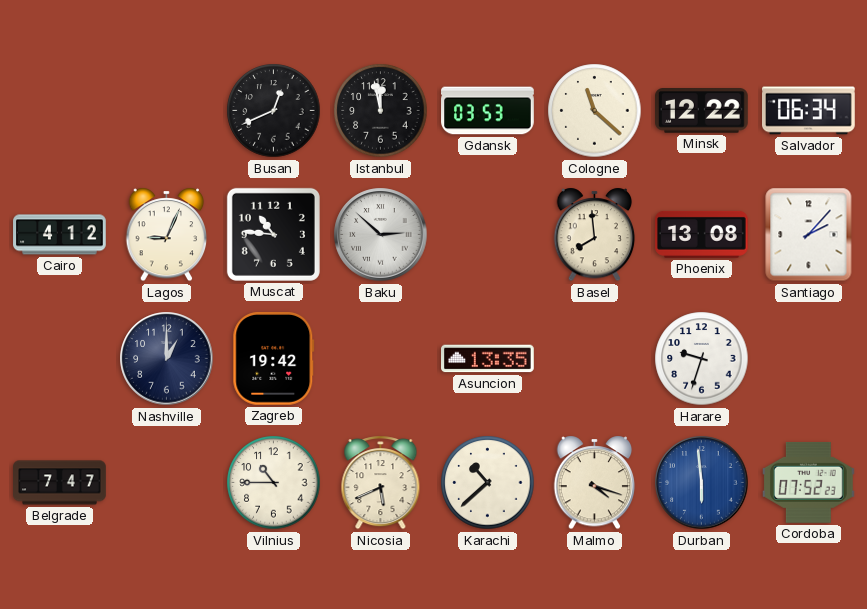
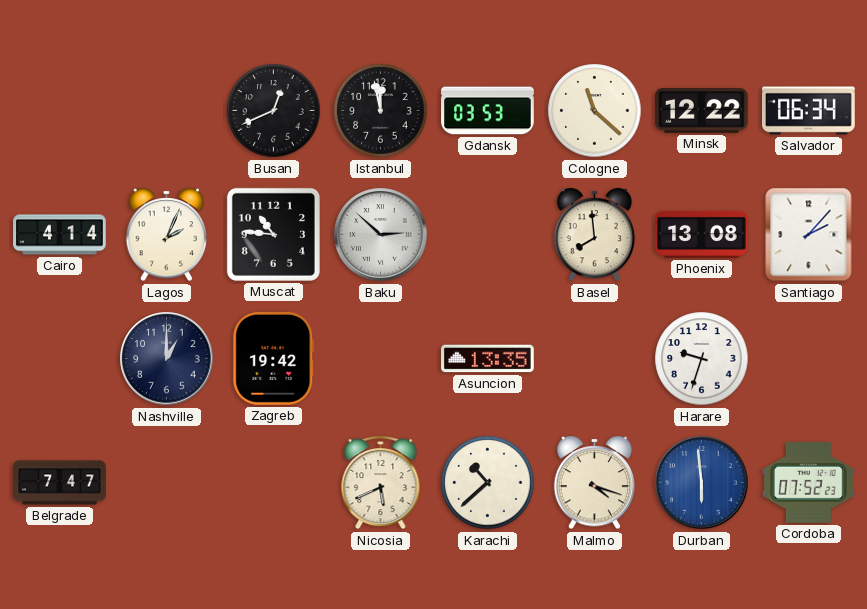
Cairo: 4:12 -> 4:14
Lagos: 9:04 -> 2:04
Vilnius: 10:45 -> none
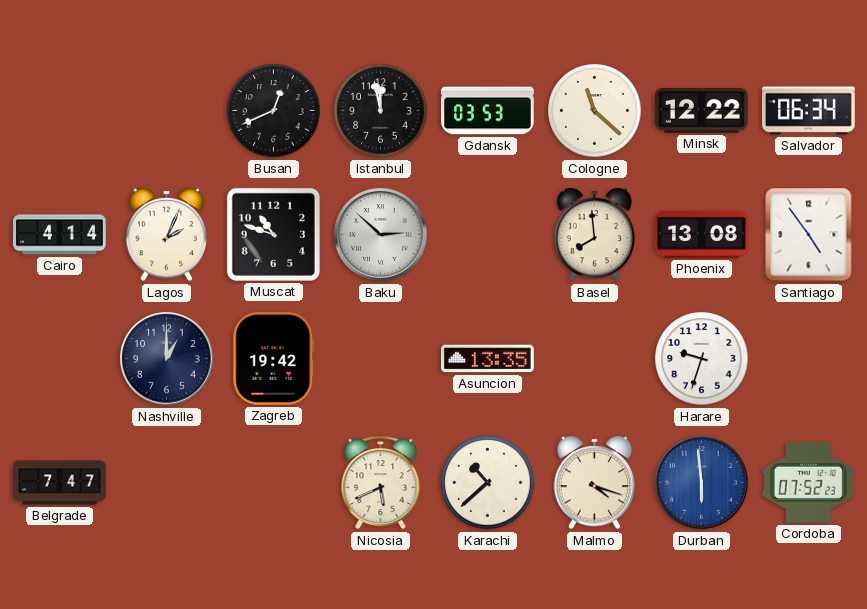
Muscat: 10:46 -> 10:48
Santiago: 2:07 -> 4:54
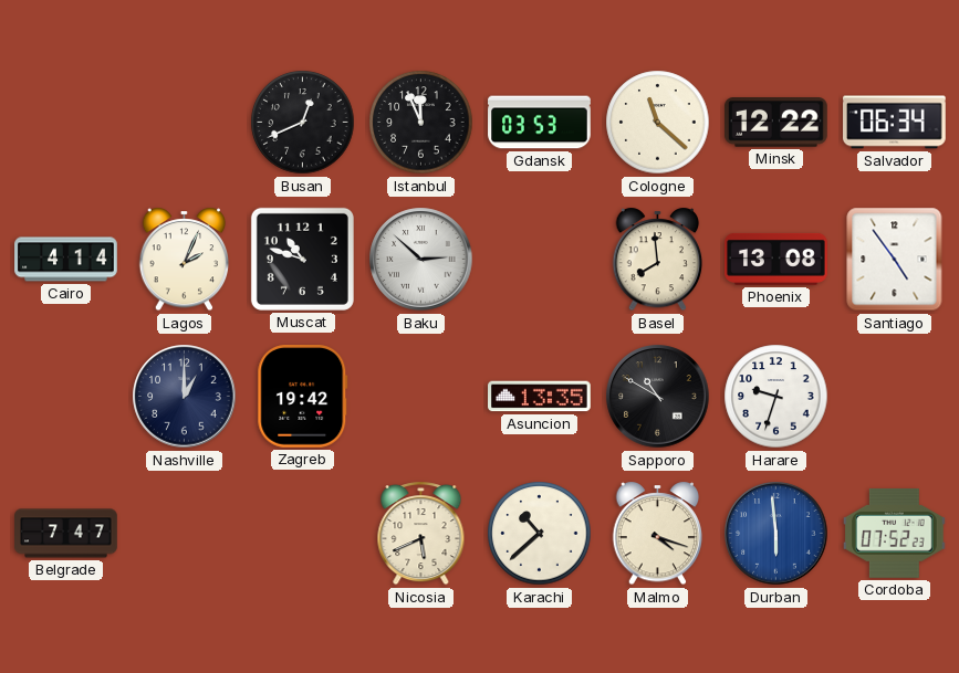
Istanbul: 11:58 -> 11:56
Sapporo: none -> 10:50
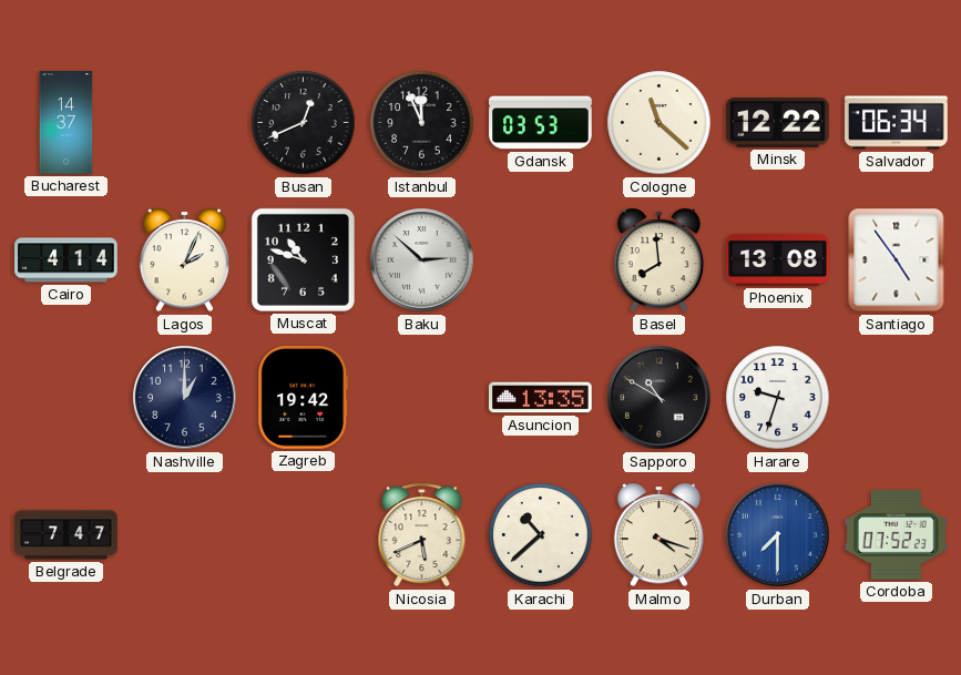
Bucharest: none -> 14:37
Durban: 5:59 -> 7:30
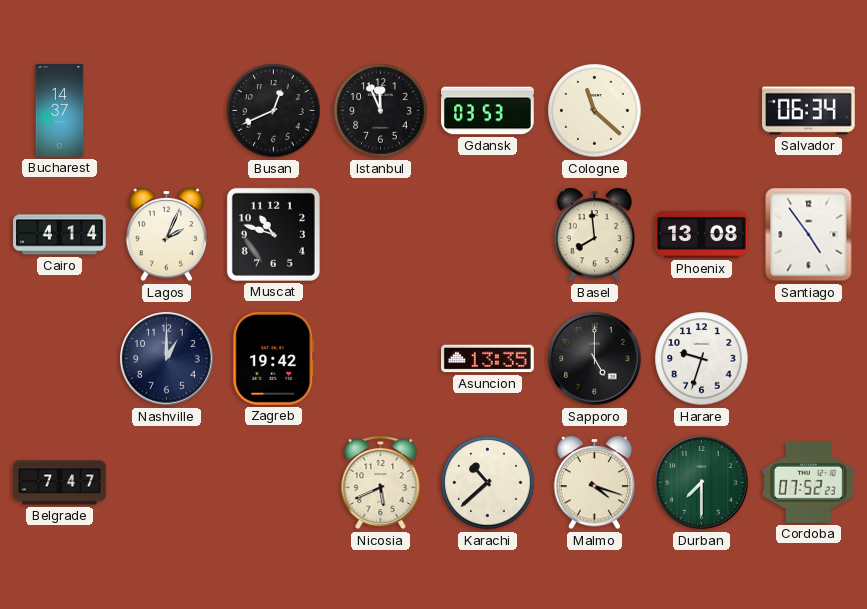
Minsk: 12:22 -> none
Baku: 2:52 -> none
Sapporo: 10:50 -> 5:00
Durban dial: blue -> green
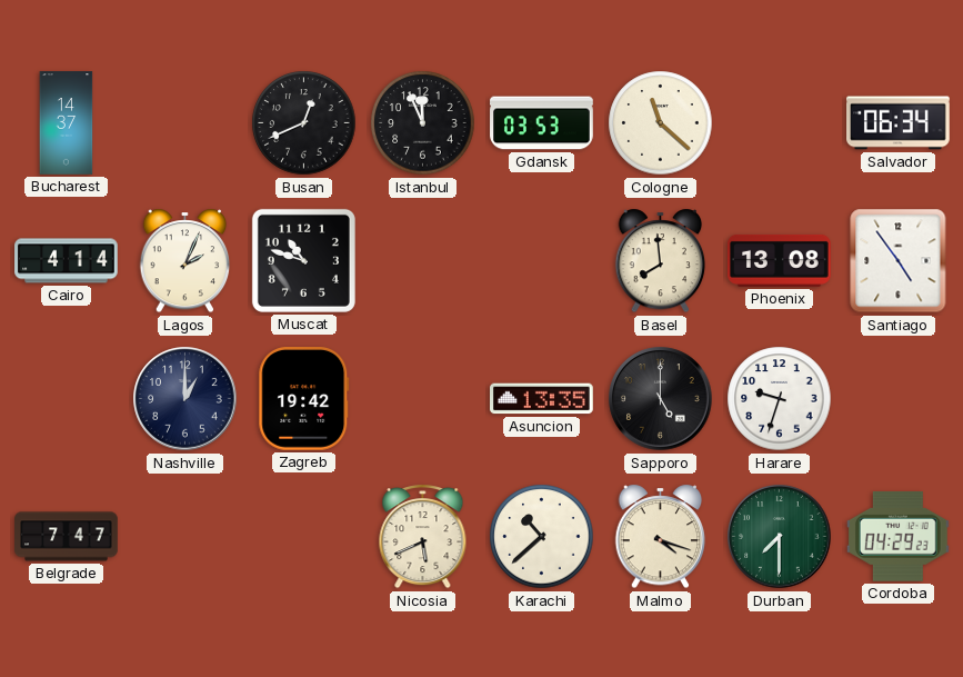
Cordoba: 07:52 -> 04:29
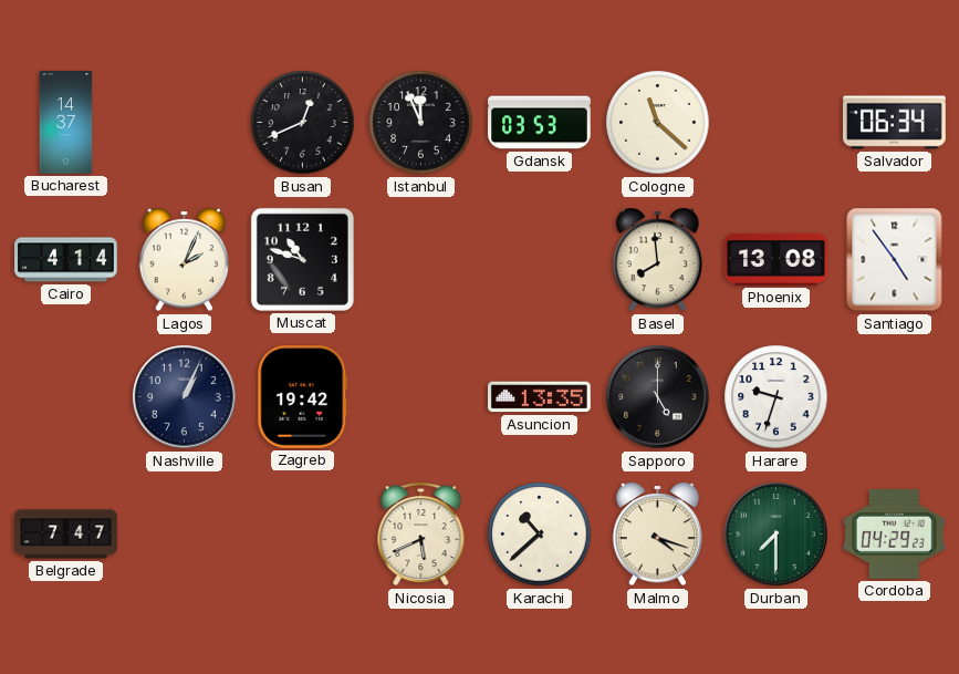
Nashville: 1:00 -> 1:04
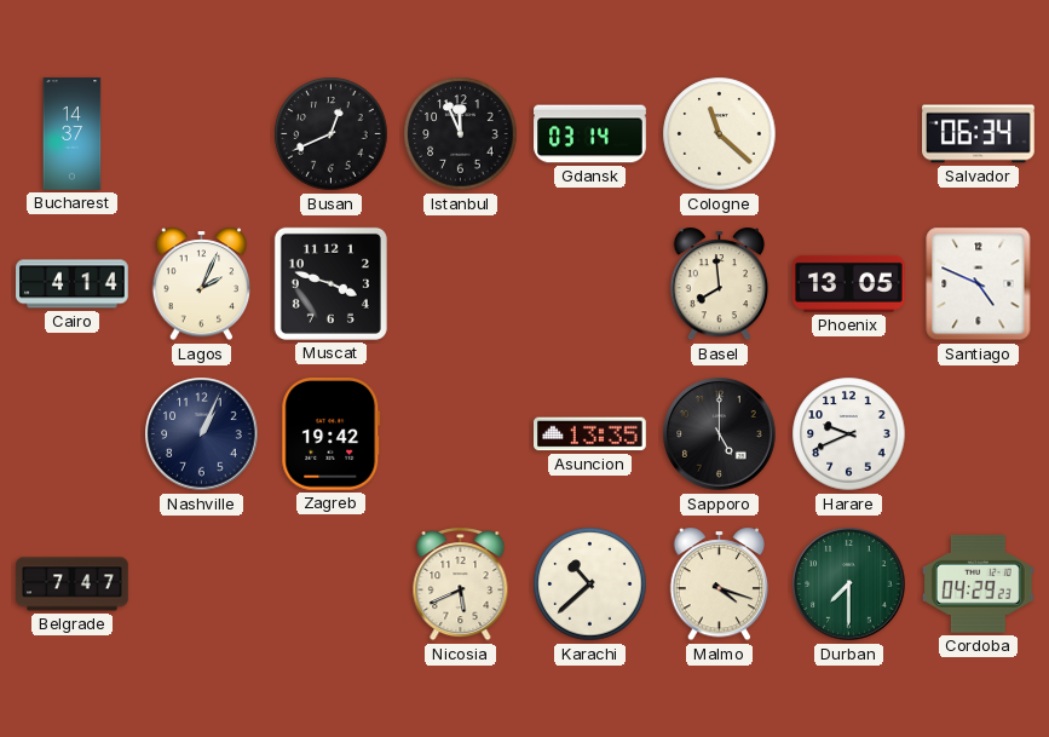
Gdansk: 03:53 -> 03:14
Muscat: 10:48 -> 3:48
Phoenix: 13:08 -> 13:05
Santiago: 4:54 -> 4:49
Harare: 9:33 -> 9:41
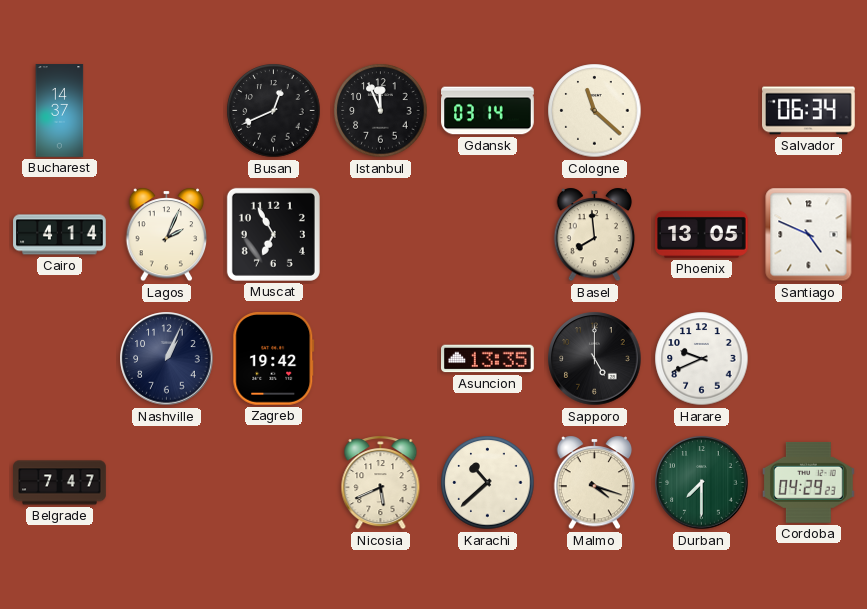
Muscat: 3:48 -> 6:55
